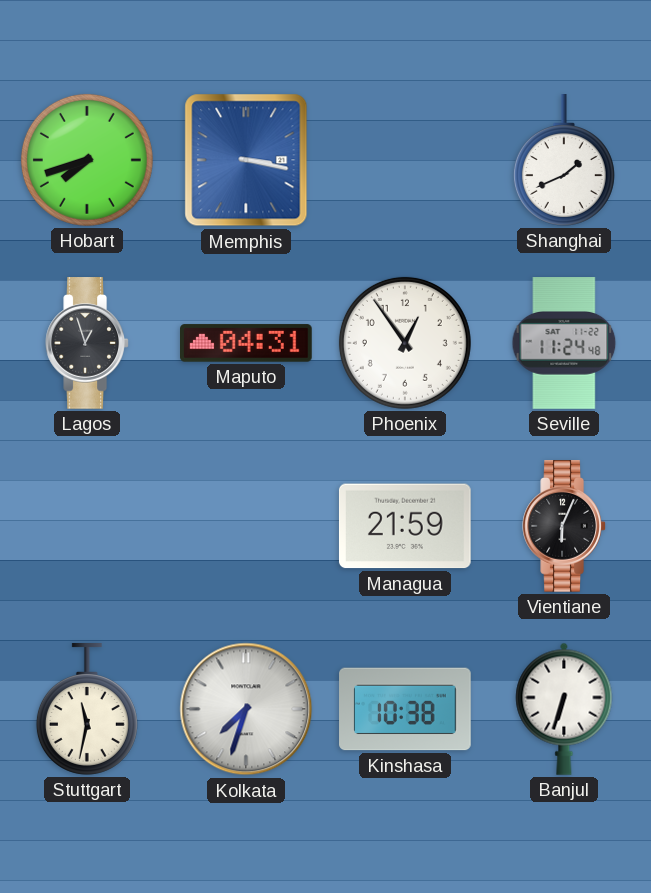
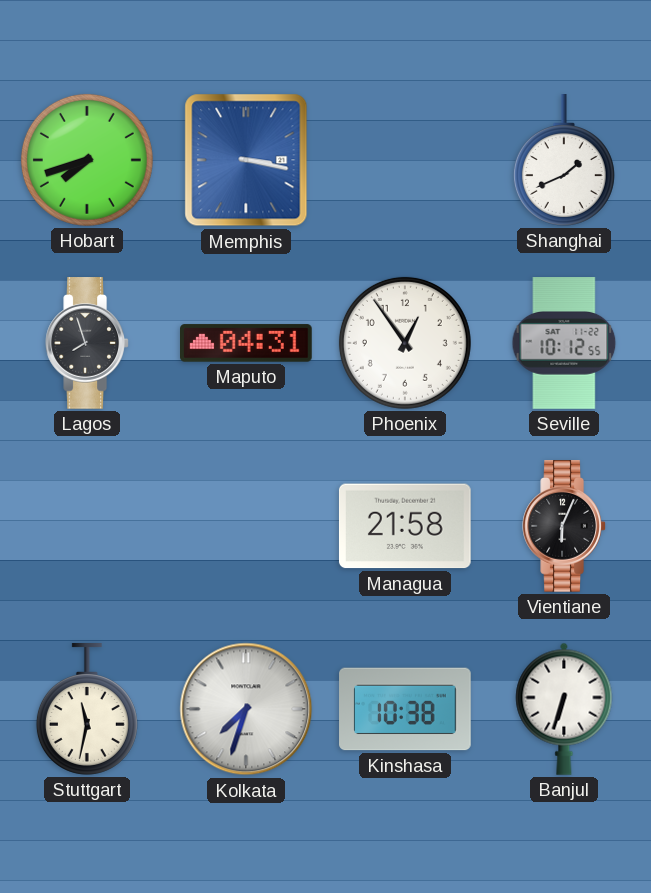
Lagos: 12:57 -> 7:57
Seville: 11:24 -> 10:12
Managua: 21:59 -> 21:58
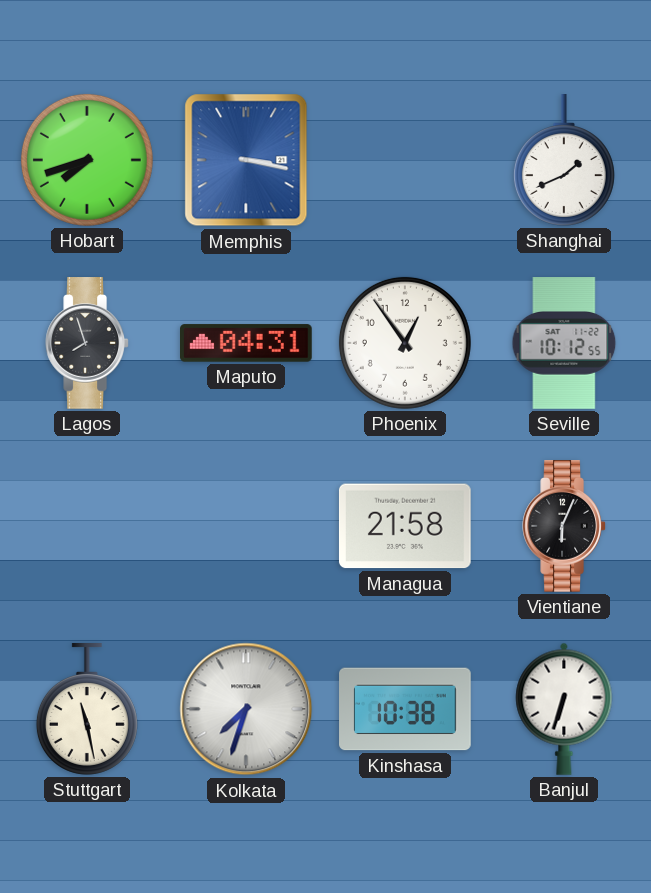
Stuttgart: 11:32 -> 11:28
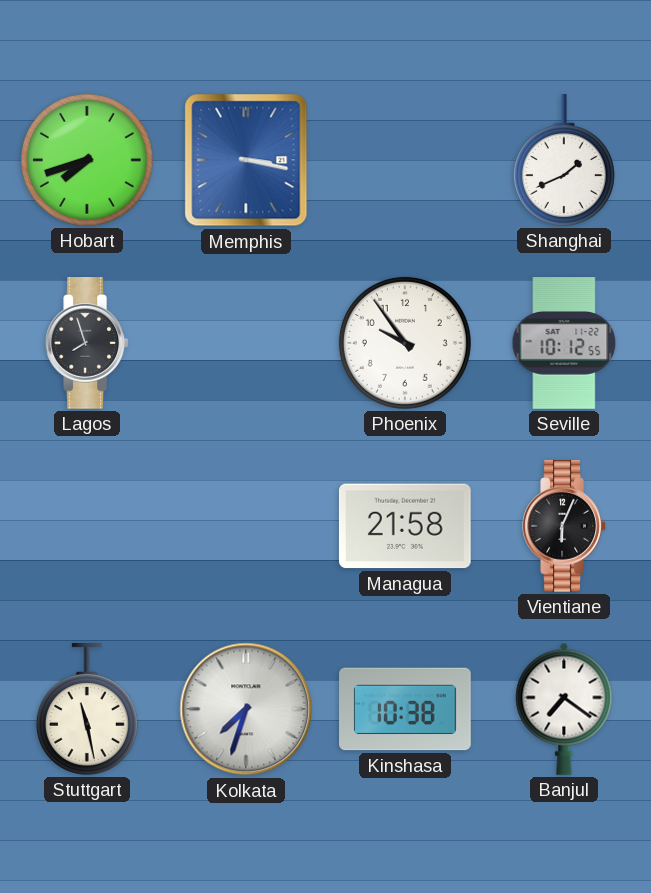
Maputo: 04:31 -> none
Phoenix: 12:54 -> 9:54
Banjul: 6:33 -> 7:21
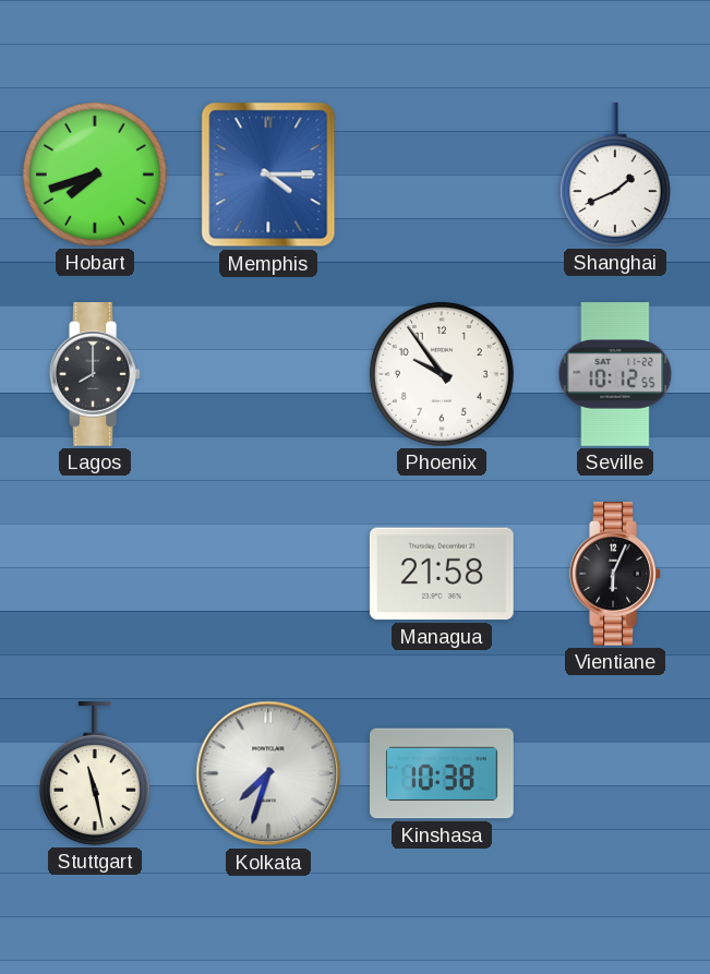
Memphis: 3:17 -> 4:15
Lagos: 7:57 -> 8:00
Banjul: 7:21 -> none
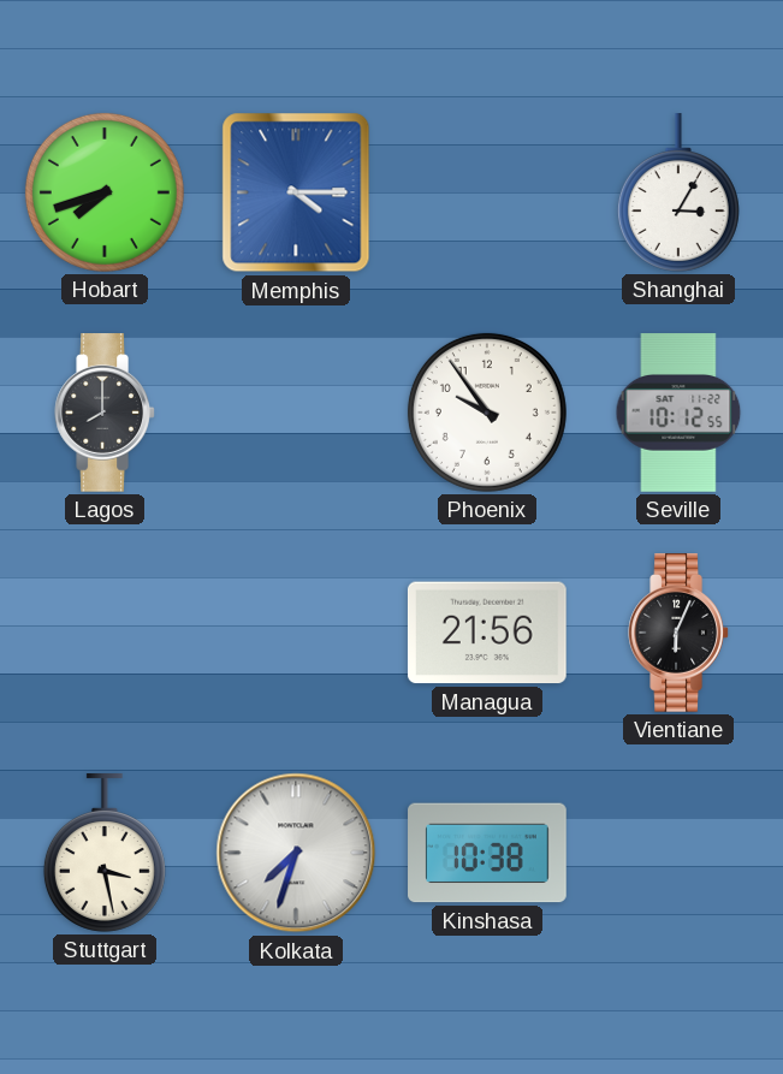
Shanghai: 1:41 -> 3:05
Managua: 21:58 -> 21:56
Stuttgart: 11:28 -> 3:28
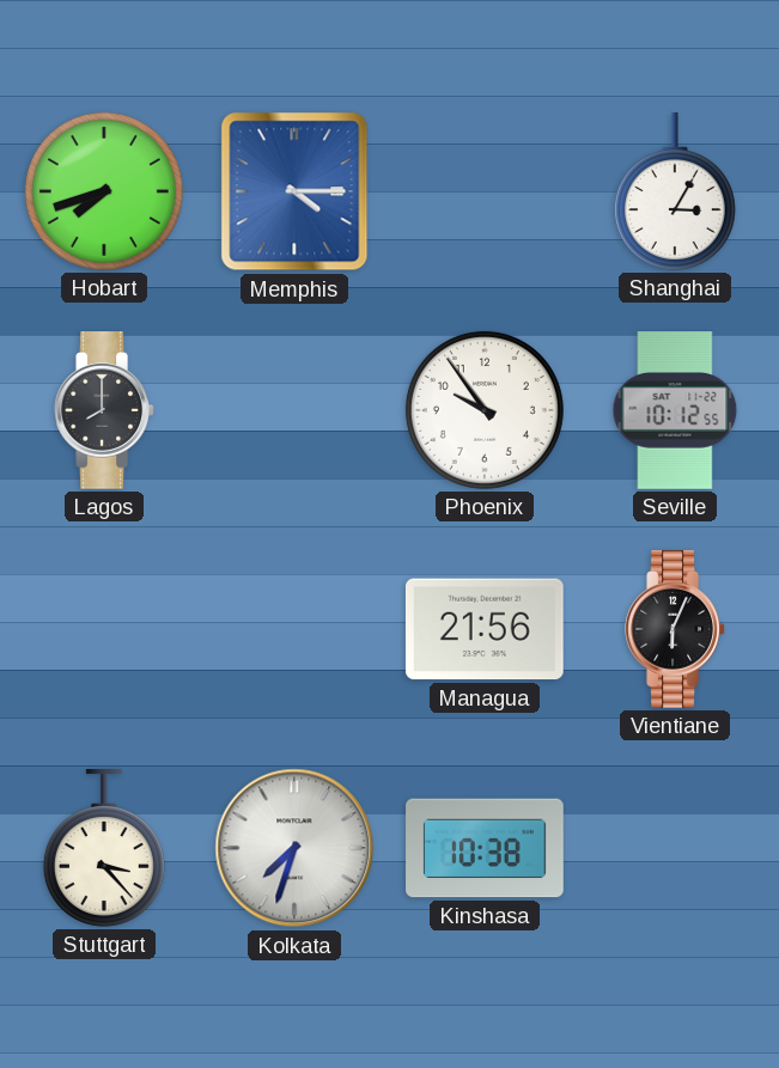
Stuttgart: 3:28 -> 3:23
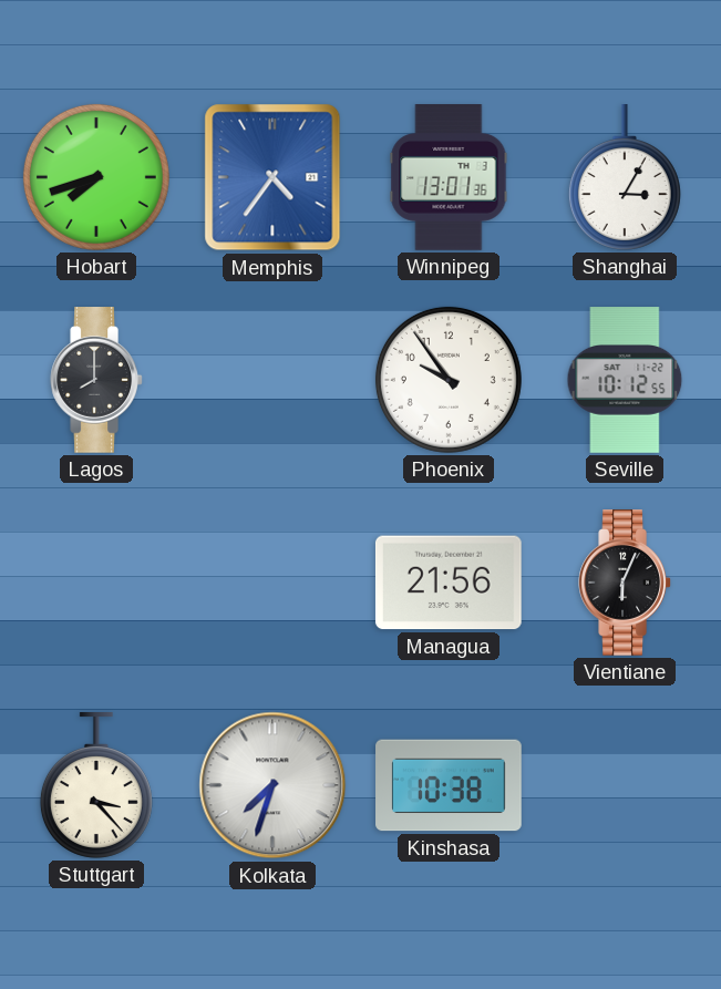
Memphis: 4:15 -> 4:36
Winnipeg: none -> 13:01
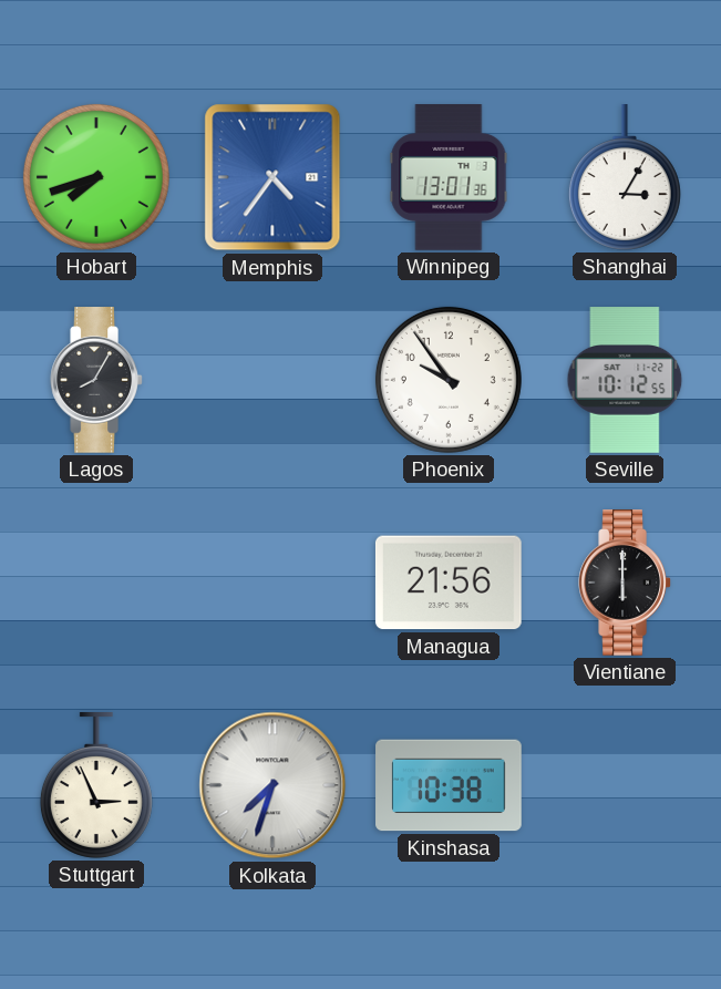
Lagos: 8:00 -> 8:05
Vientiane: 6:04 -> 6:00
Stuttgart: 3:23 -> 2:56
